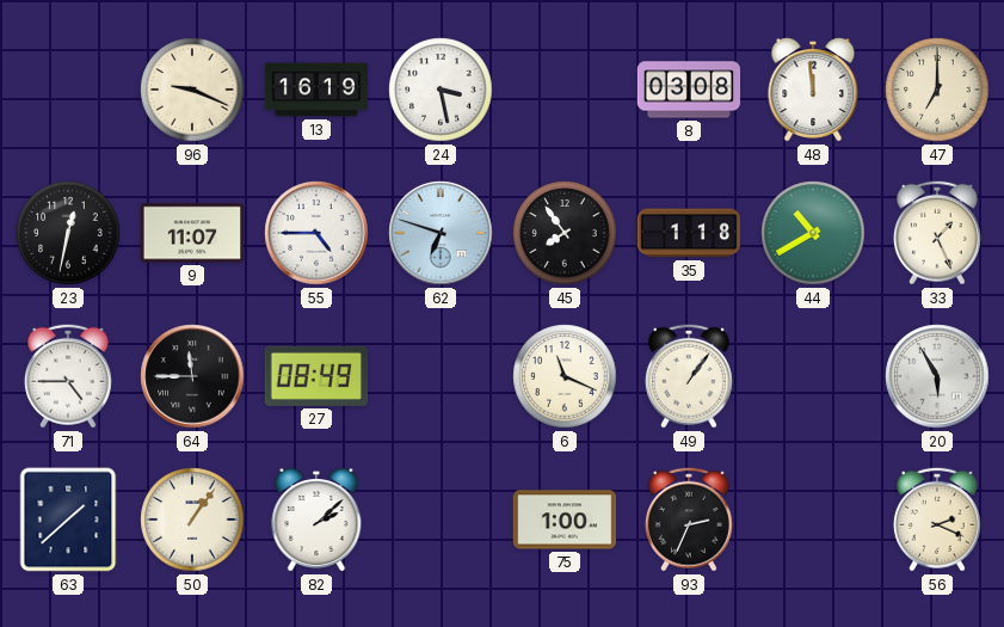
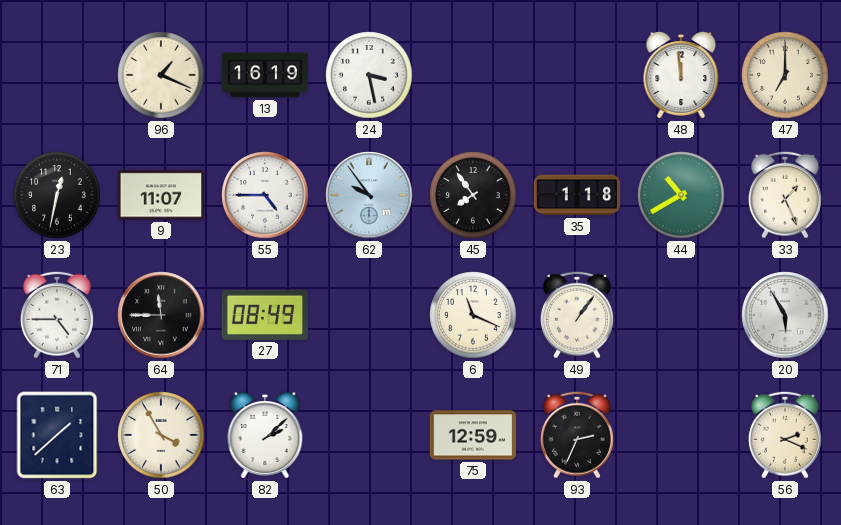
96: 9:19 -> 1:19
8: 03:08 -> none
62: 6:48 -> 9:54
50: 1:06 -> 3:55
75: 1:00 -> 12:59
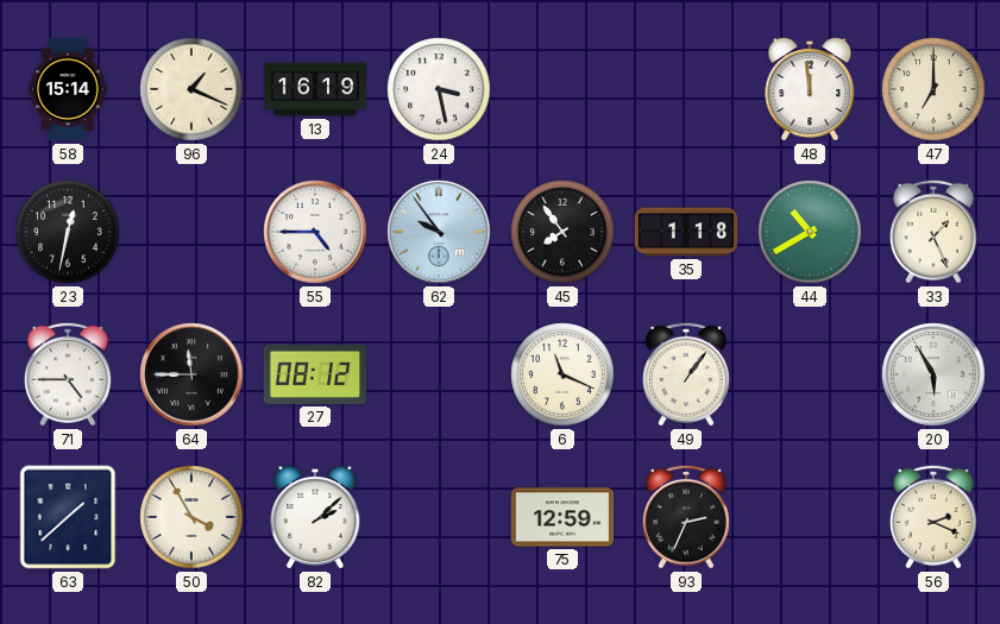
58: none -> 15:14
9: 11:07 -> none
27: 08:49 -> 08:12
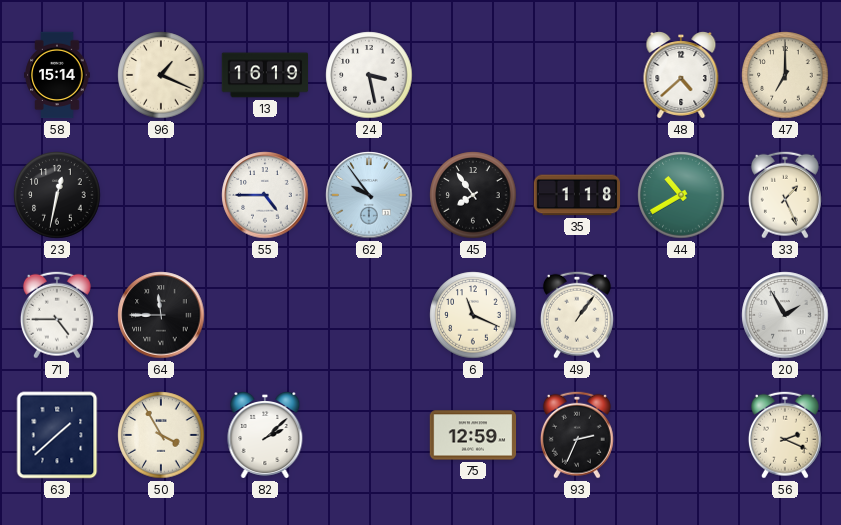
48: 11:59 -> 4:38
27: 08:12 -> none
20: 5:55 -> 1:55
